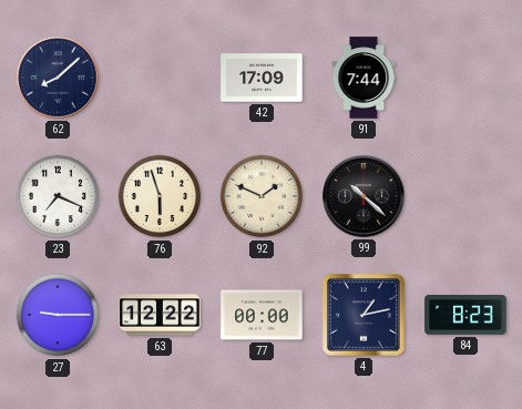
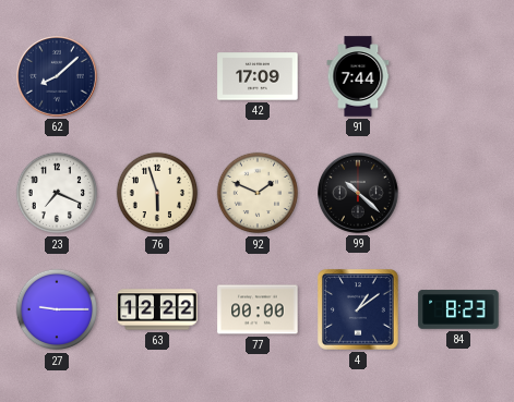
4: 1:13 -> 1:09
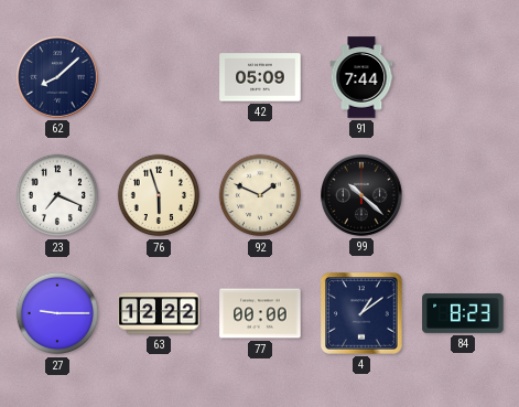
42: 17:09 -> 05:09
